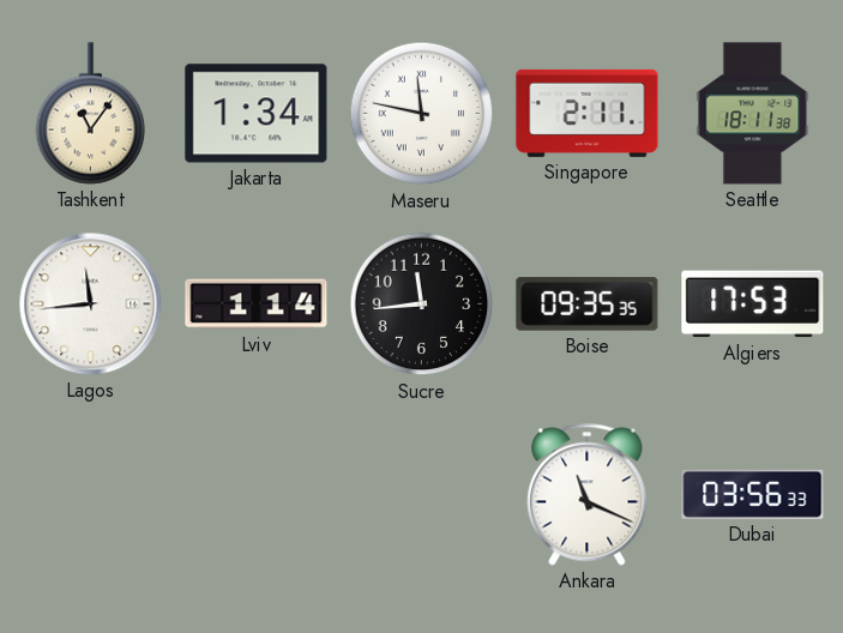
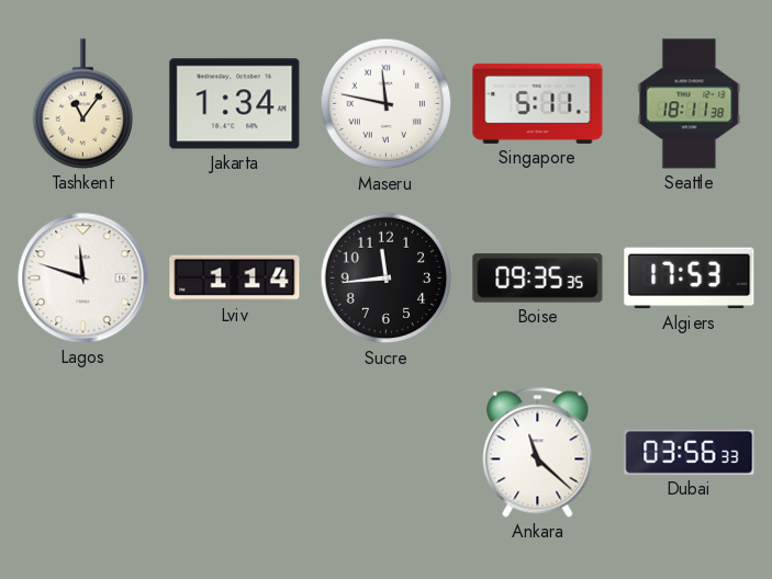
Singapore: 2:11 -> 5:11
Lagos: 11:44 -> 11:48
Ankara: 11:19 -> 11:22
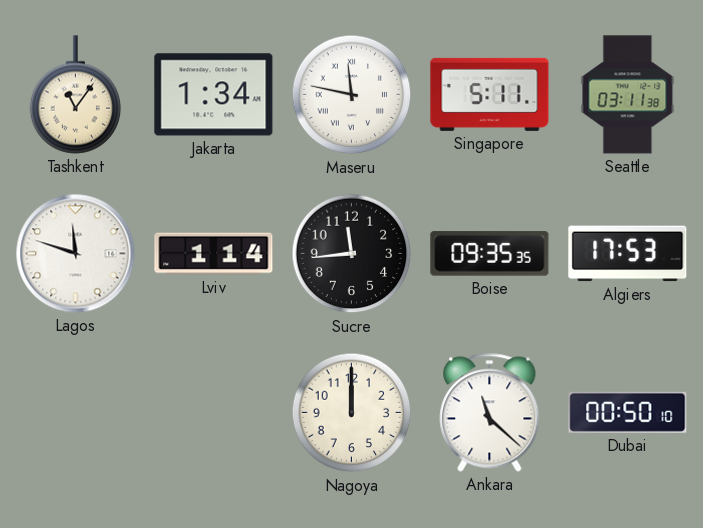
Seattle: 18:11 -> 03:11
Nagoya: none -> 12:00
Dubai: 03:56 -> 00:50
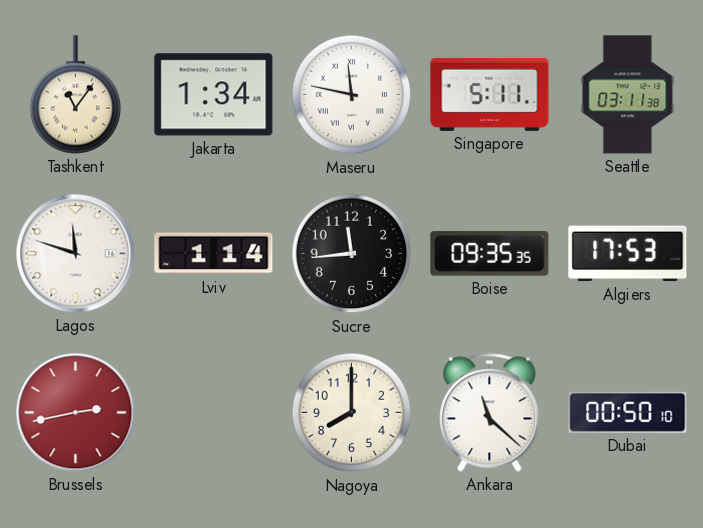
Brussels: none -> 2:43
Nagoya: 12:00 -> 8:00
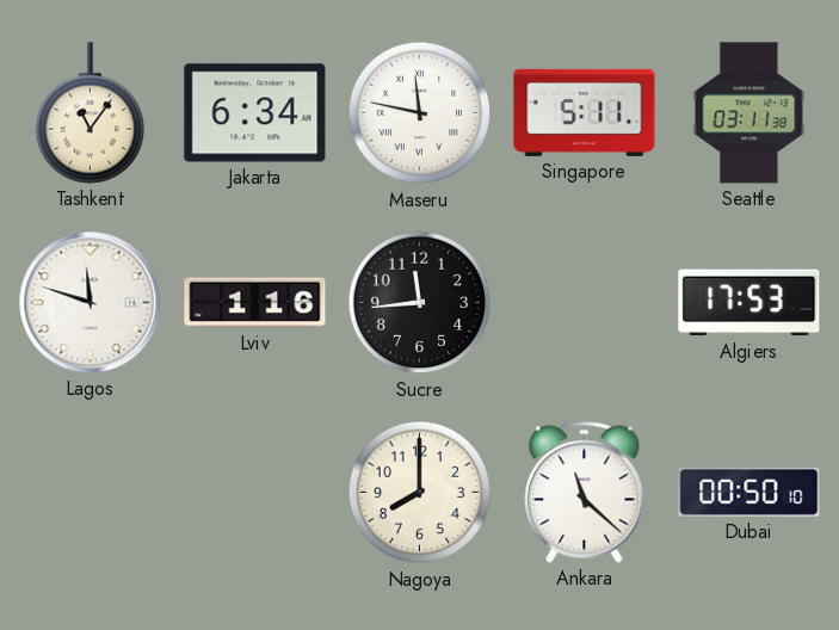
Jakarta: 1:34 -> 6:34
Lviv: 1:14 -> 1:16
Boise: 09:35 -> none
Brussels: 2:43 -> none
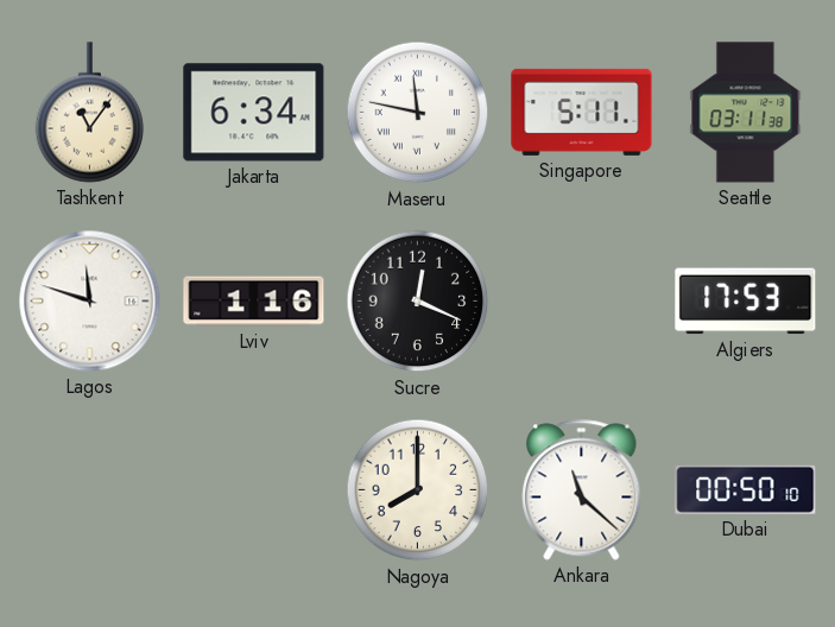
Sucre: 11:44 -> 12:19
